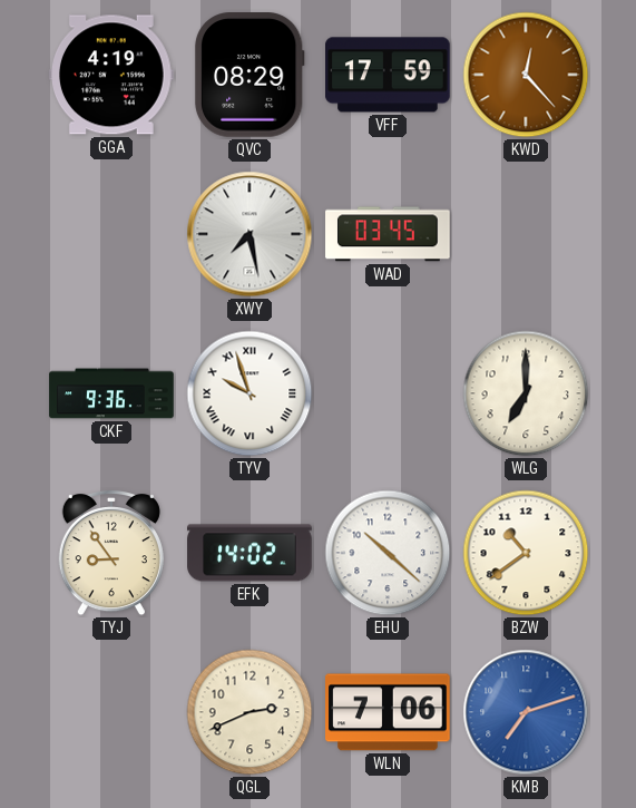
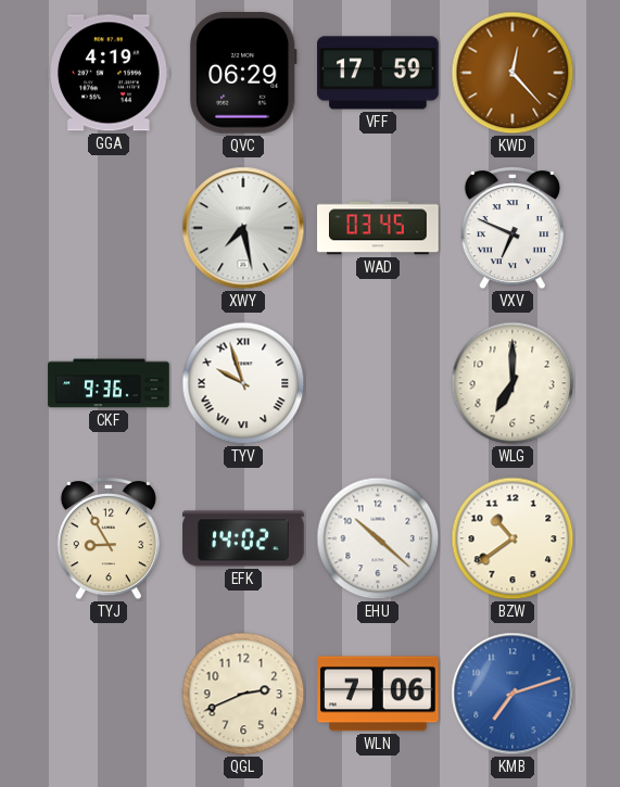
QVC: 08:29 -> 06:29
VXV: none -> 6:49
TYJ: 8:54 -> 8:55
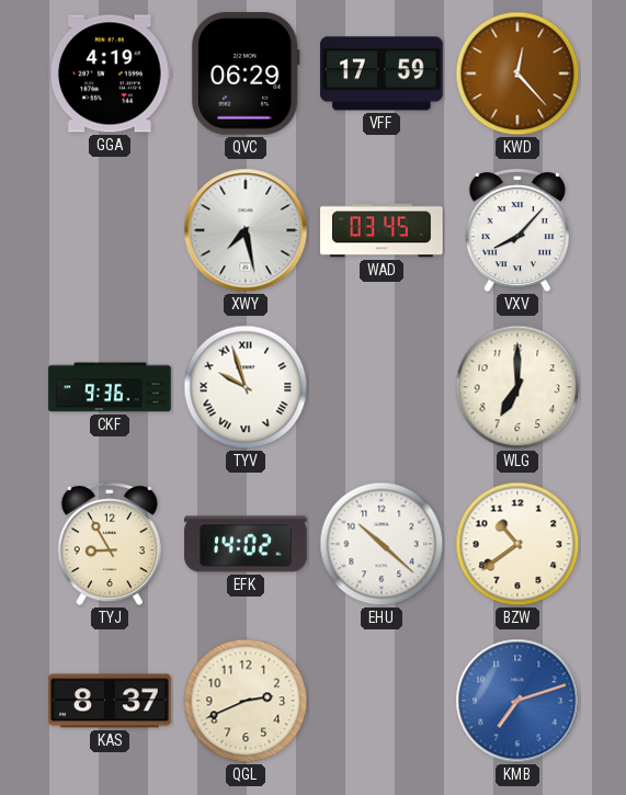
VXV: 6:49 -> 8:07
KAS: none -> 8:37
WLN: 7:06 -> none
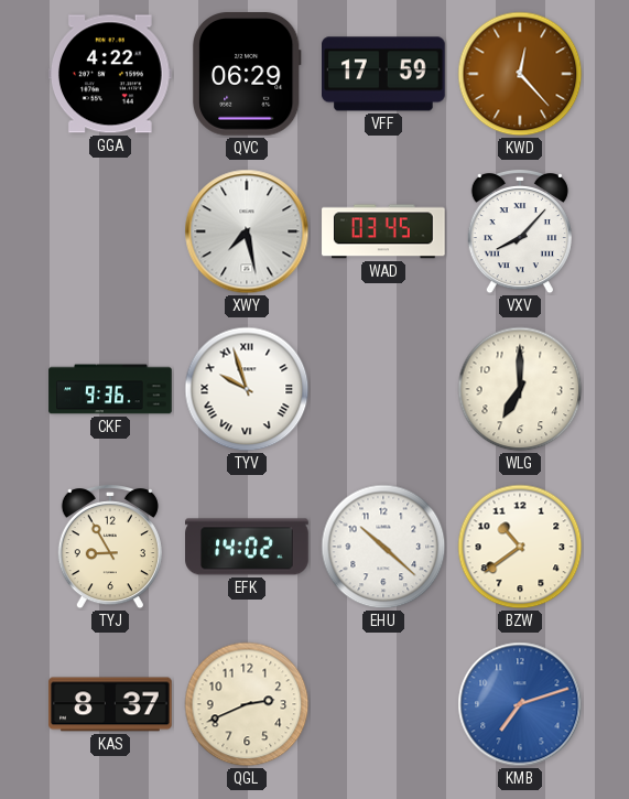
GGA: 4:19 -> 4:22
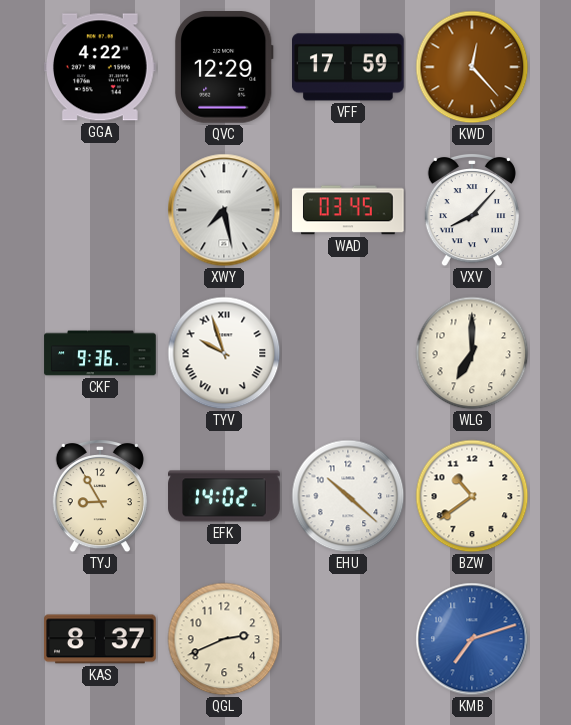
QVC: 06:29 -> 12:29
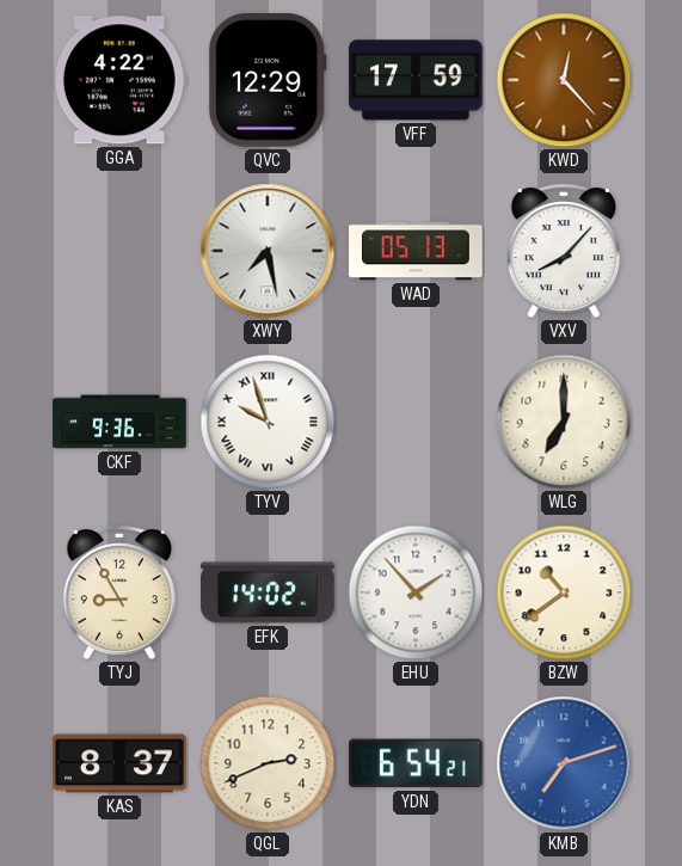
WAD: 03:45 -> 05:13
EHU: 10:22 -> 1:53
YDN: none -> 6:54
